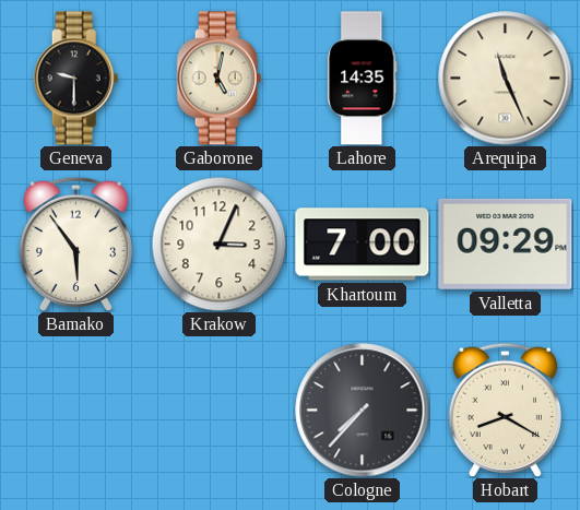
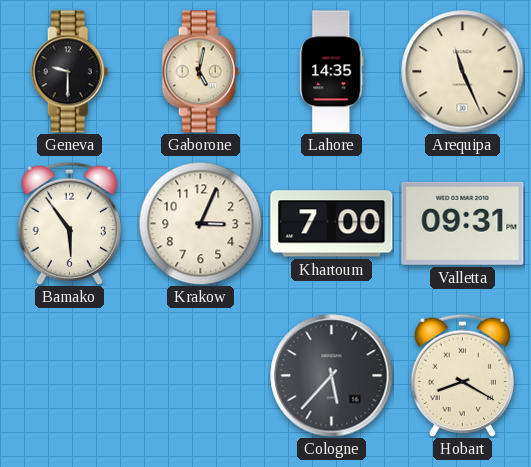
Valletta: 09:29 -> 09:31
Cologne: 7:37 -> 5:37
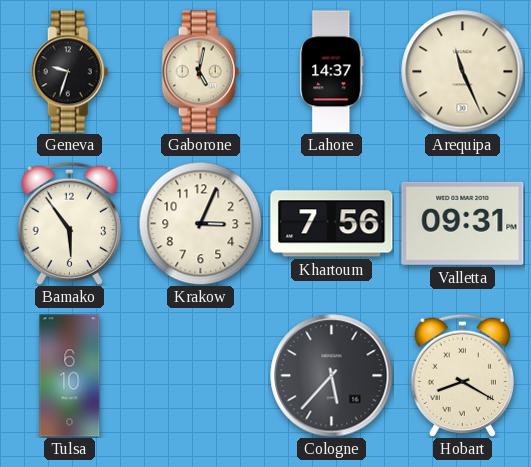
Geneva: 9:30 -> 9:33
Lahore: 14:35 -> 14:37
Khartoum: 7:00 -> 7:56
Tulsa: none -> 6:10
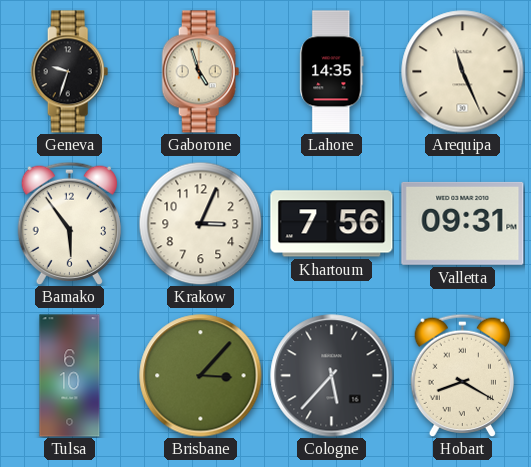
Gaborone: 5:02 -> 4:57
Lahore: 14:37 -> 14:35
Brisbane: none -> 3:07
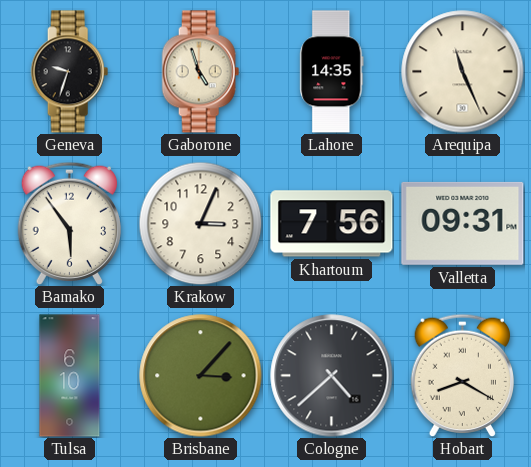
Cologne: 5:37 -> 4:38
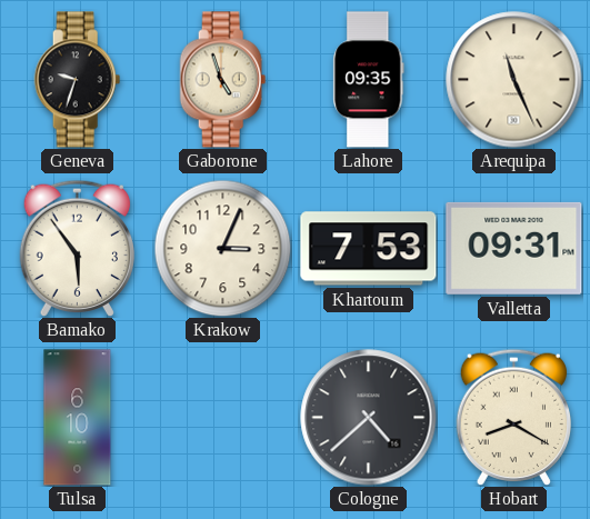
Lahore: 14:35 -> 09:35
Khartoum: 7:56 -> 7:53
Brisbane: 3:07 -> none
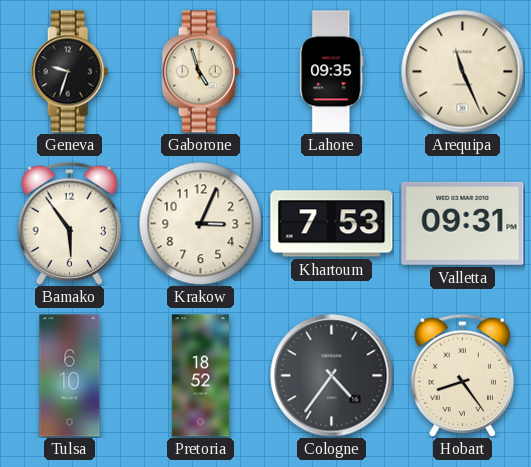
Pretoria: none -> 18:52
Cologne: 4:38 -> 4:36
Hobart: 8:20 -> 8:24
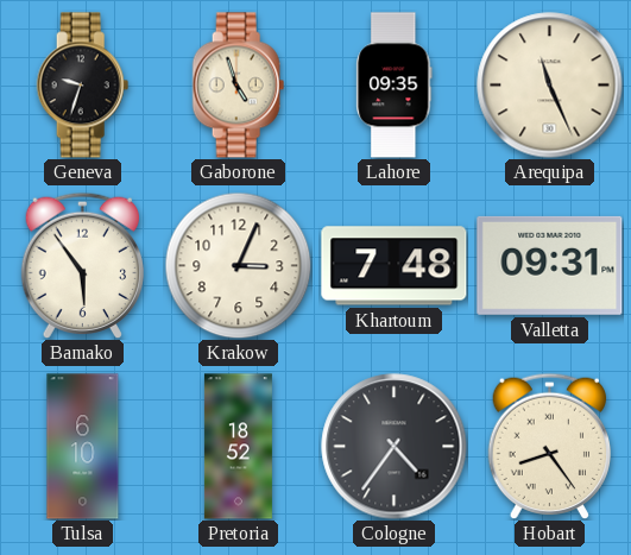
Khartoum: 7:53 -> 7:48
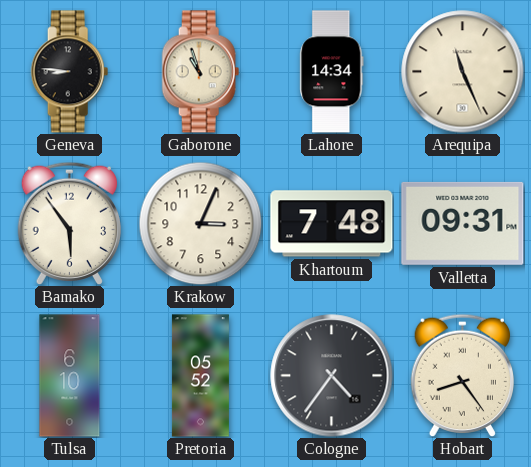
Geneva: 9:33 -> 8:46
Gaborone: 4:57 -> 10:57
Lahore: 09:35 -> 14:34
Pretoria: 18:52 -> 05:52
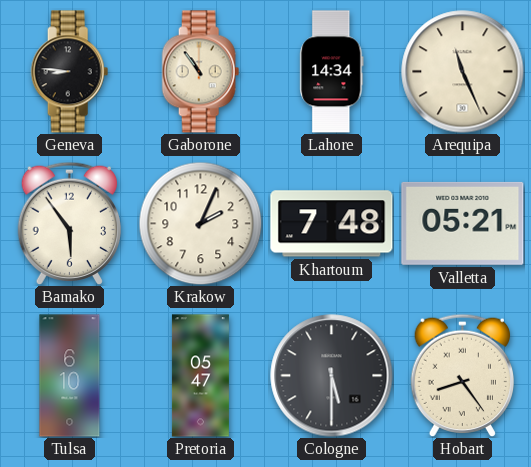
Gaborone: 10:57 -> 10:54
Krakow: 3:04 -> 2:04
Valletta: 09:31 -> 05:21
Pretoria: 05:52 -> 05:47
Cologne: 4:36 -> 5:30
